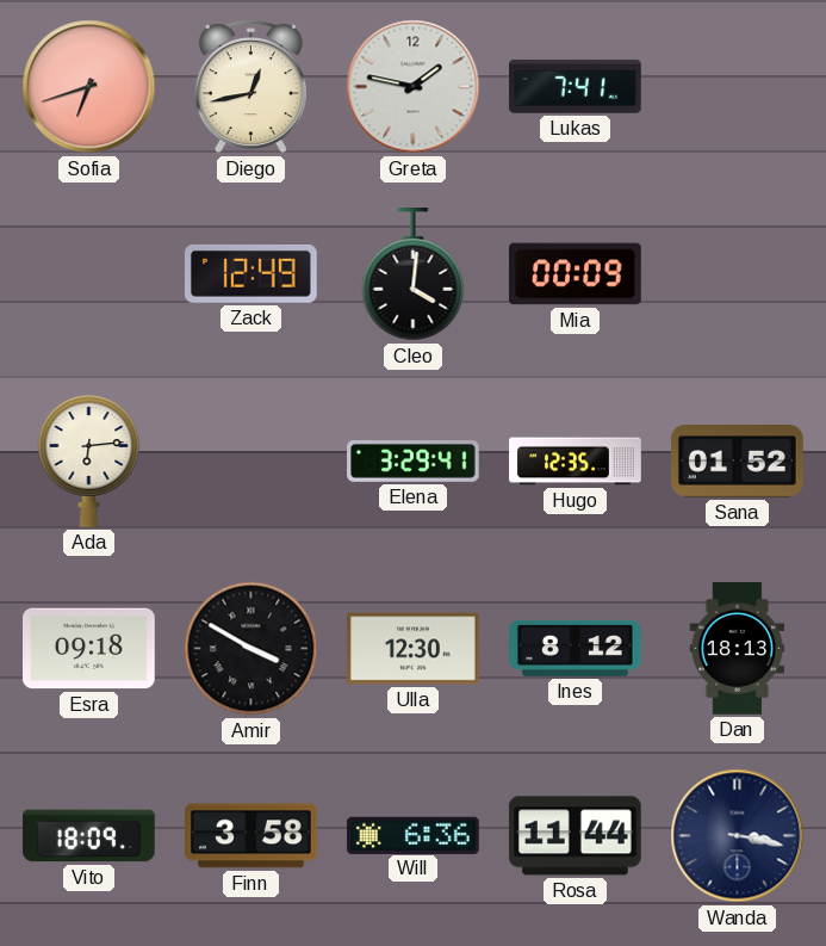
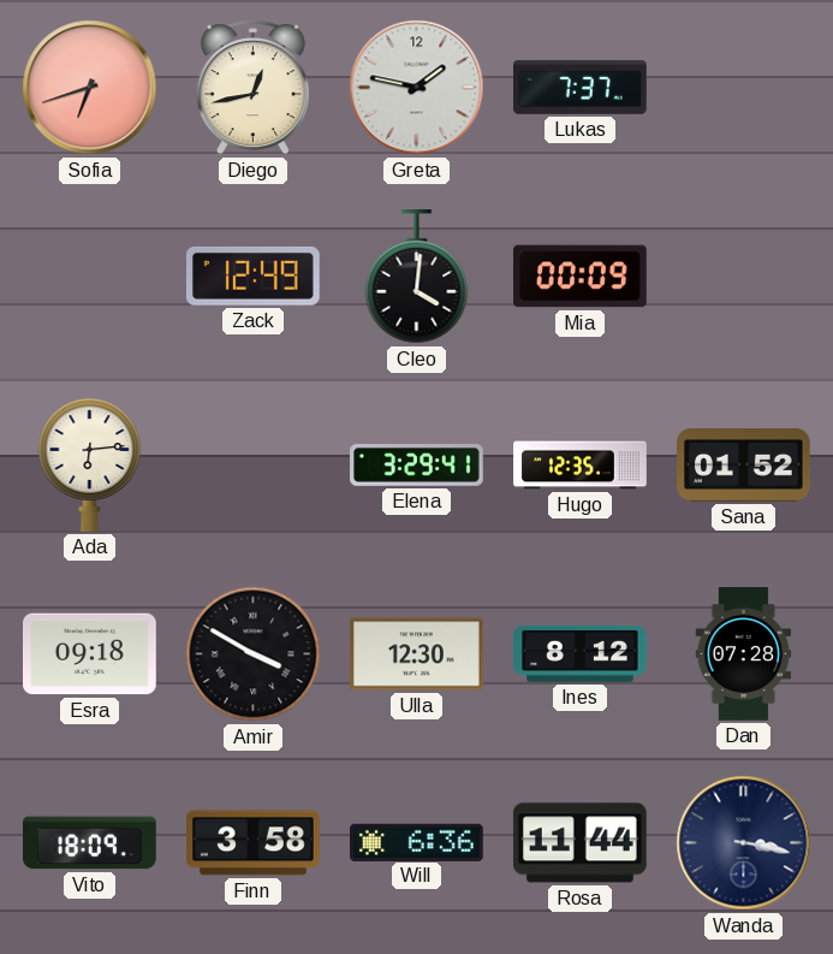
Lukas: 7:41 -> 7:37
Dan: 18:13 -> 07:28
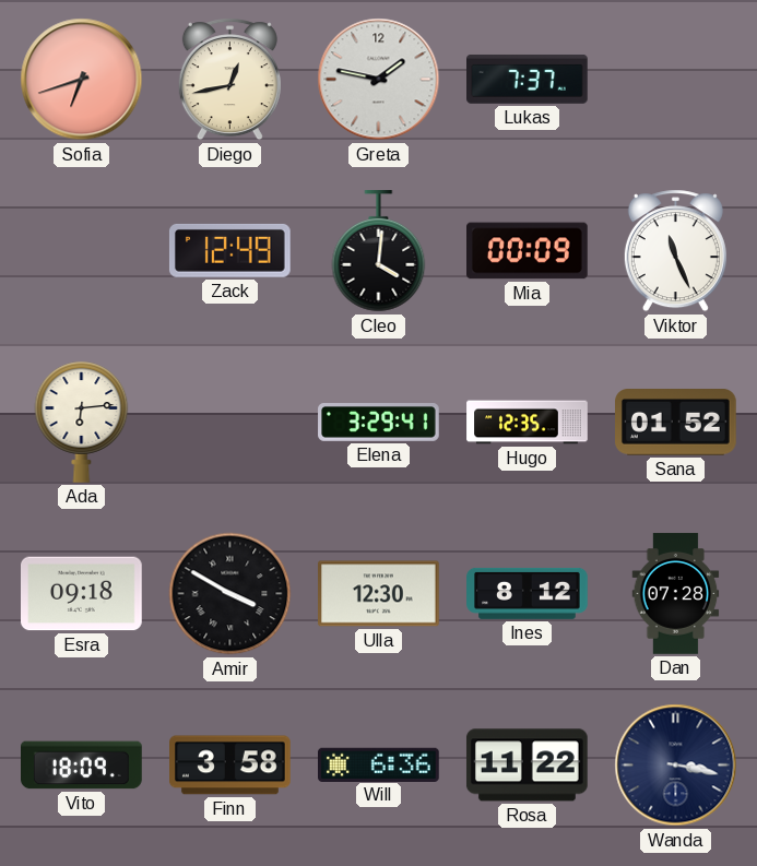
Viktor: none -> 11:26
Rosa: 11:44 -> 11:22
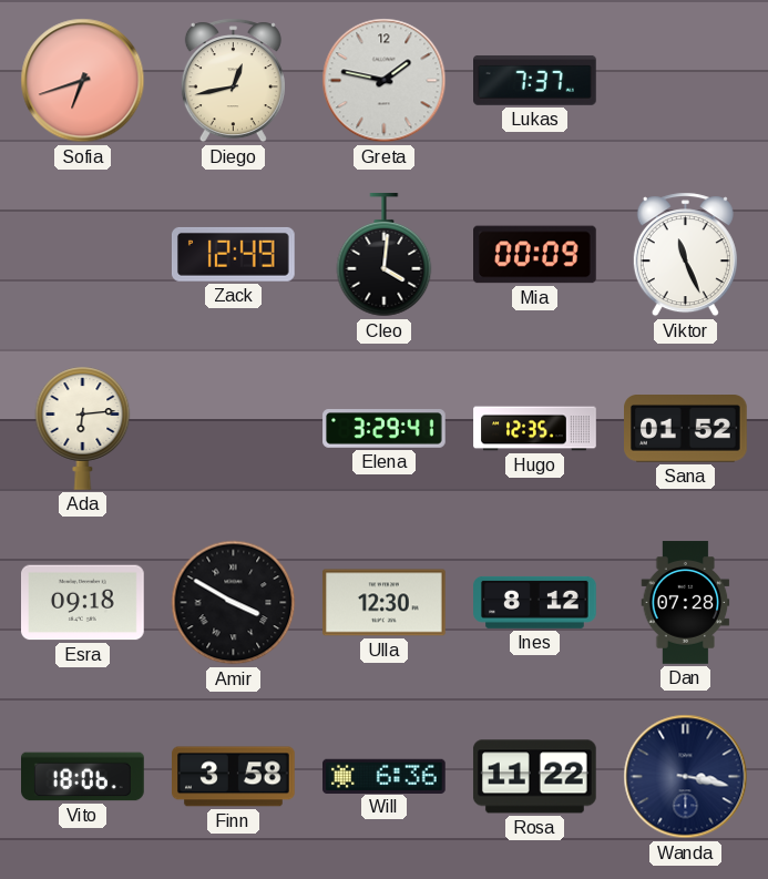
Vito: 18:09 -> 18:06
